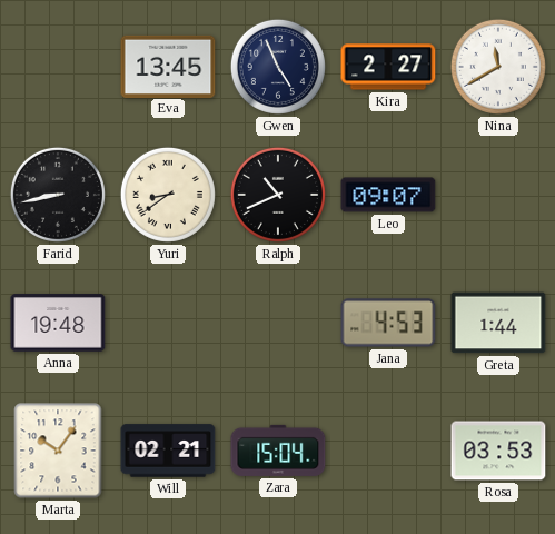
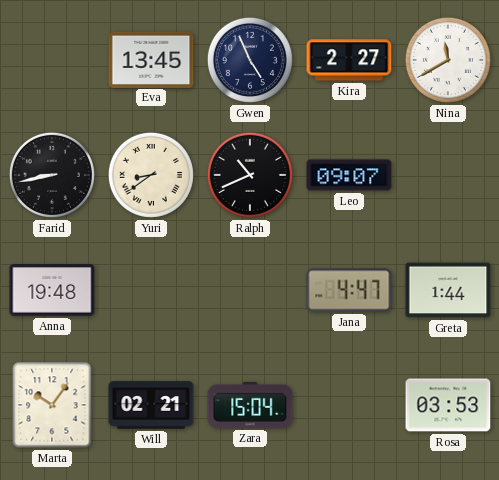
Jana: 4:53 -> 4:47
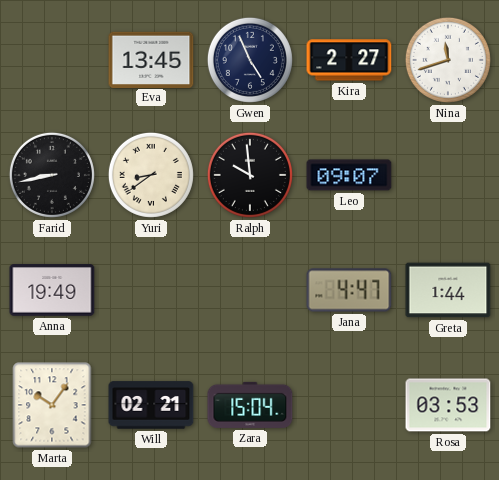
Nina: 11:40 -> 11:42
Ralph: 10:41 -> 9:59
Anna: 19:48 -> 19:49
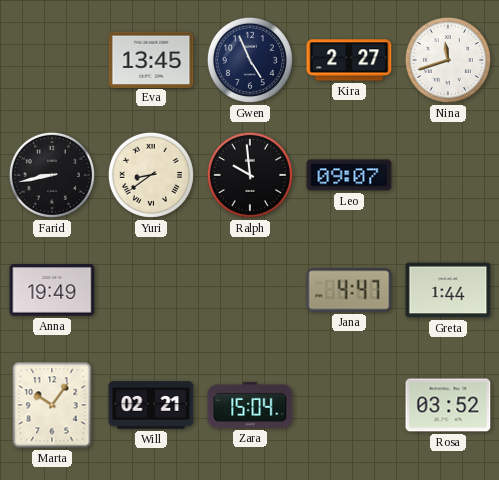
Rosa: 03:53 -> 03:52
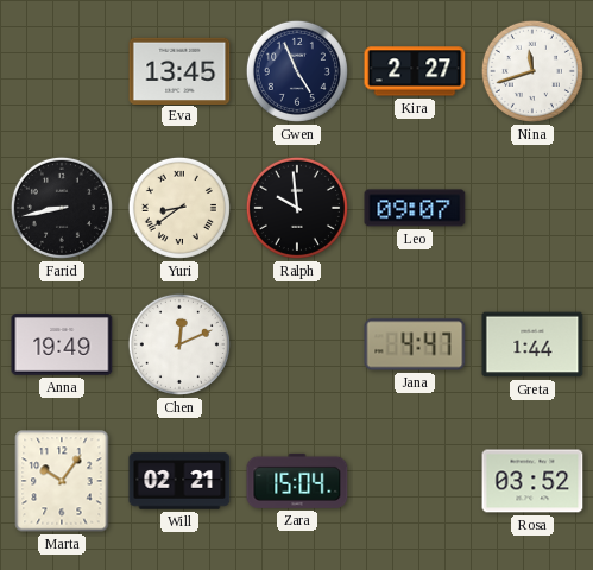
Chen: none -> 12:11
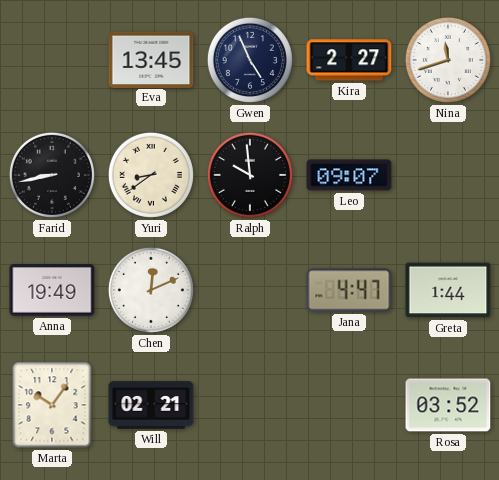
Zara: 15:04 -> none
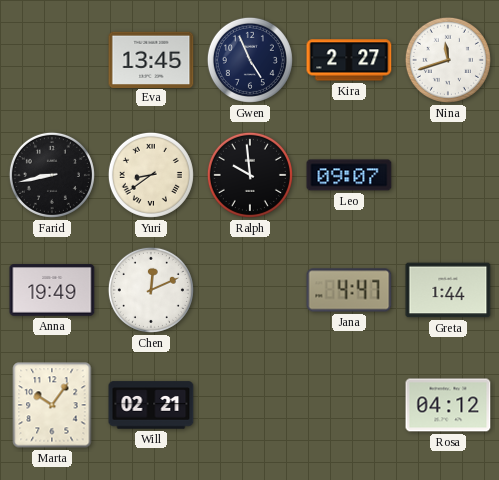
Rosa: 03:52 -> 04:12
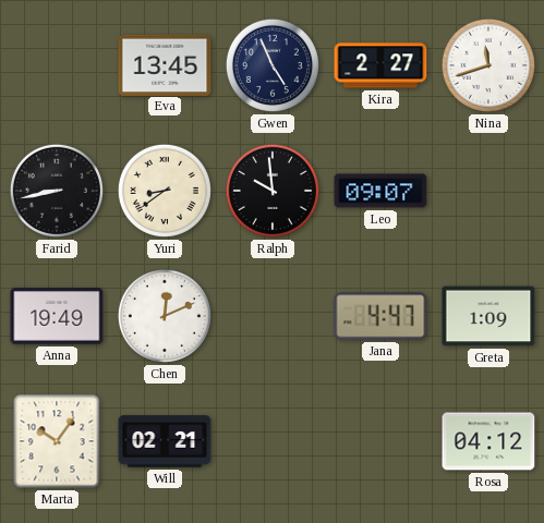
Greta: 1:44 -> 1:09
